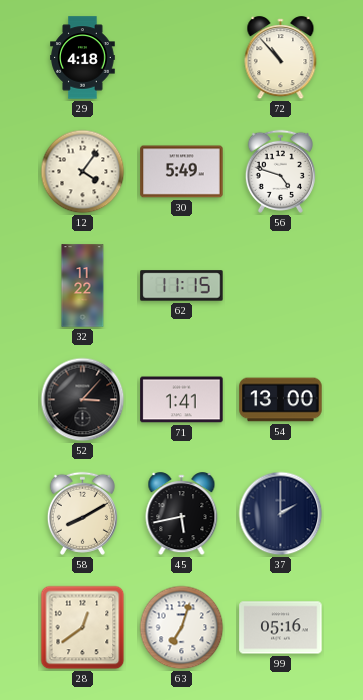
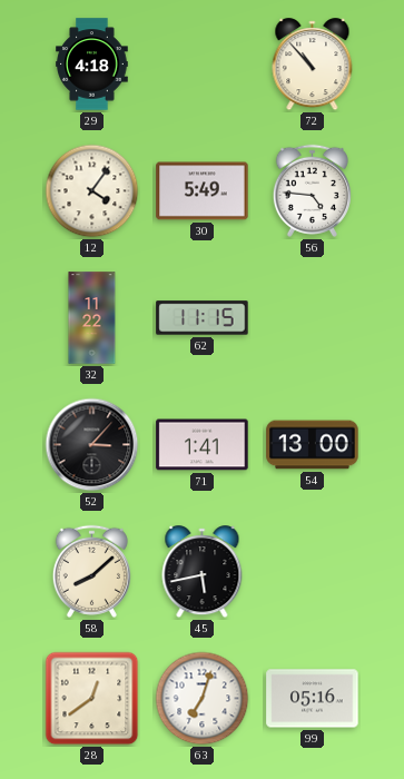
56: 4:48 -> 4:46
58: 8:10 -> 8:08
37: 2:00 -> none
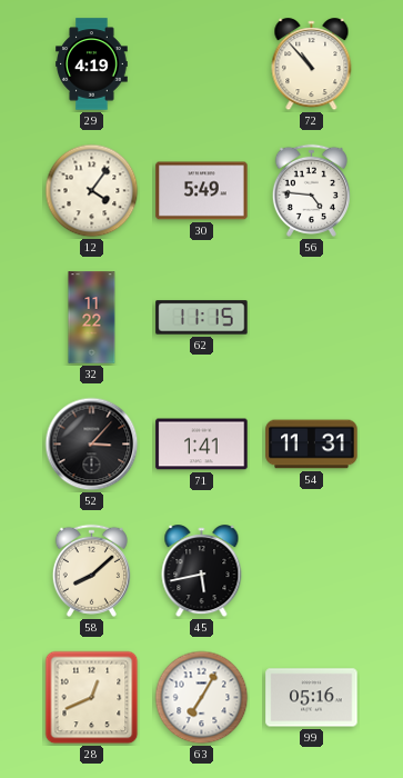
29: 4:18 -> 4:19
54: 13:00 -> 11:31
28: 12:39 -> 12:41
63: 7:03 -> 7:05
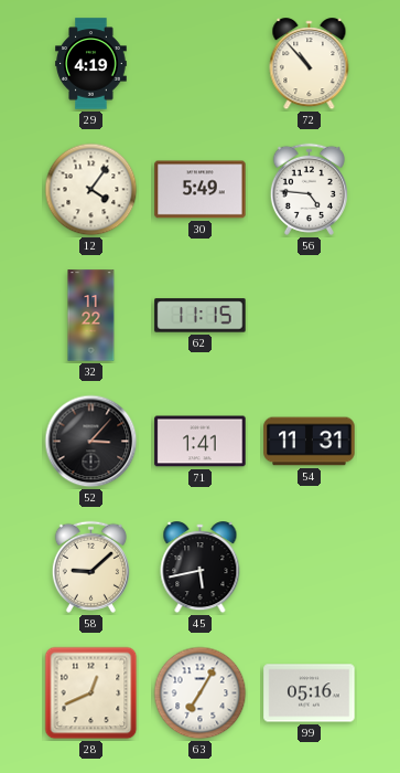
58: 8:08 -> 9:08
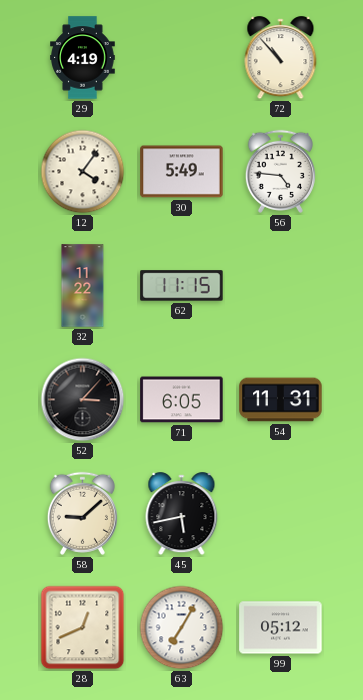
71: 1:41 -> 6:05
99: 05:16 -> 05:12
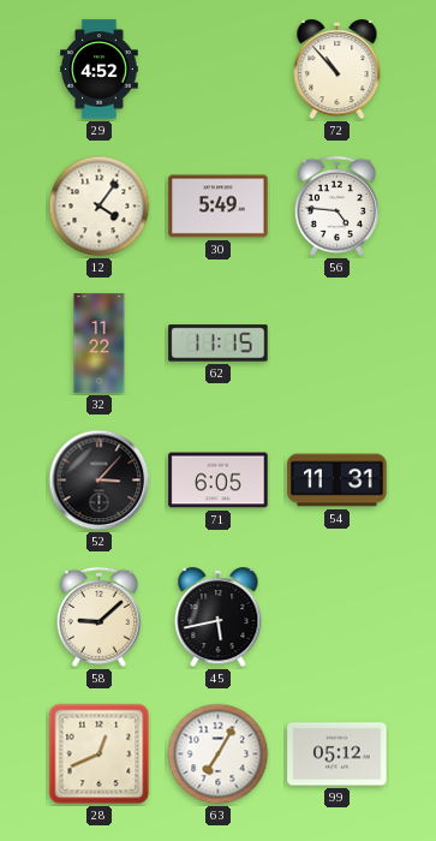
29: 4:19 -> 4:52
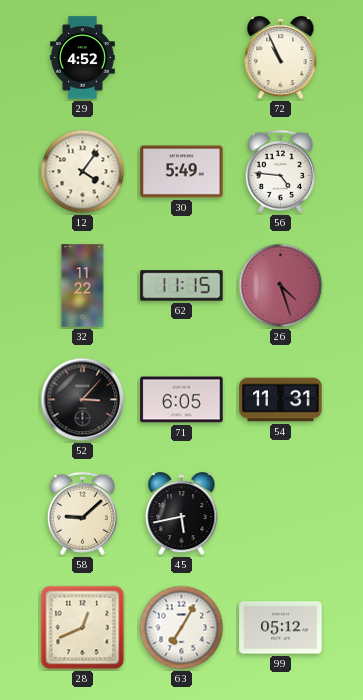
72: 10:53 -> 10:56
26: none -> 4:27
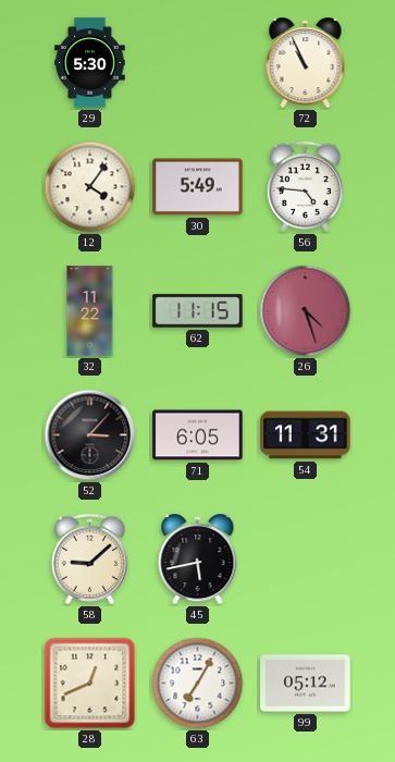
29: 4:52 -> 5:30
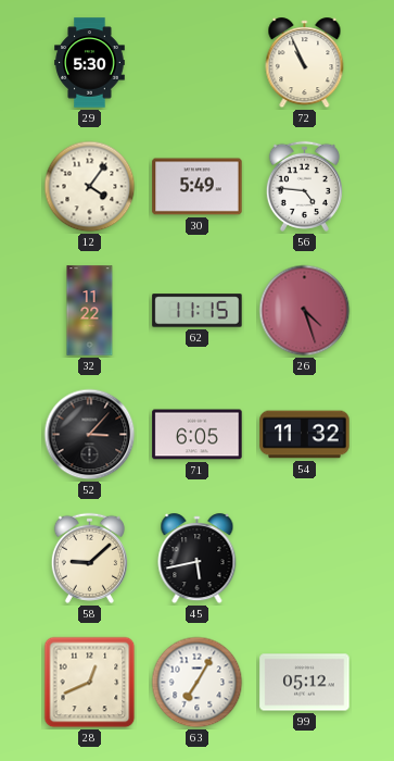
54: 11:31 -> 11:32
